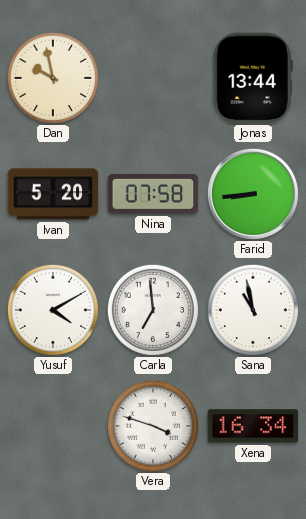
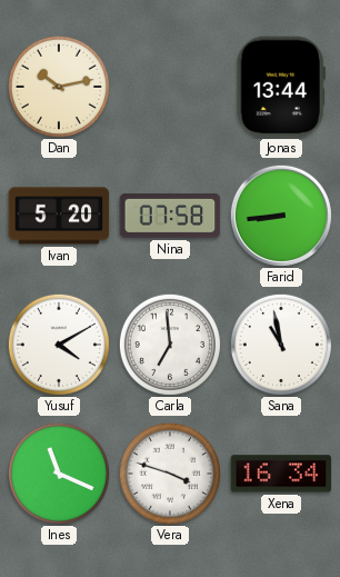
Dan: 9:58 -> 10:13
Ines: none -> 11:19
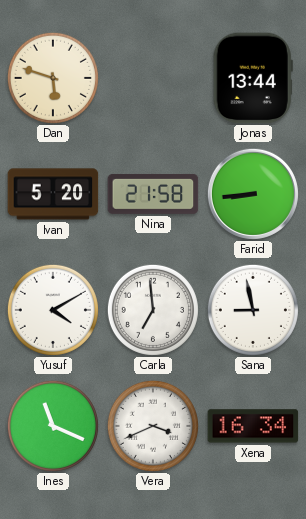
Dan: 10:13 -> 5:48
Nina: 07:58 -> 21:58
Sana: 10:58 -> 8:58
Vera: 3:48 -> 3:41
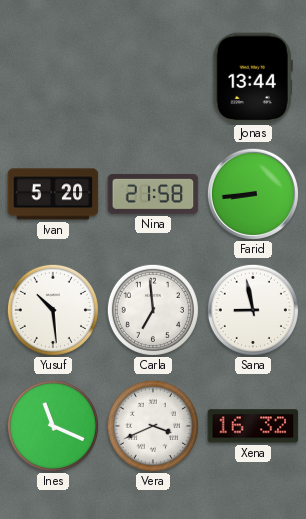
Dan: 5:48 -> none
Yusuf: 4:10 -> 10:29
Xena: 16:34 -> 16:32
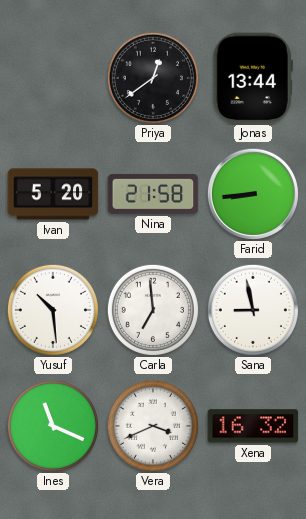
Priya: none -> 12:39
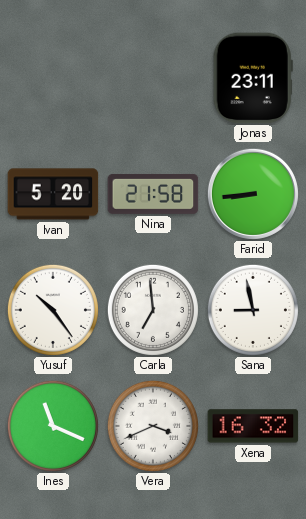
Priya: 12:39 -> none
Jonas: 13:44 -> 23:11
Yusuf: 10:29 -> 10:24
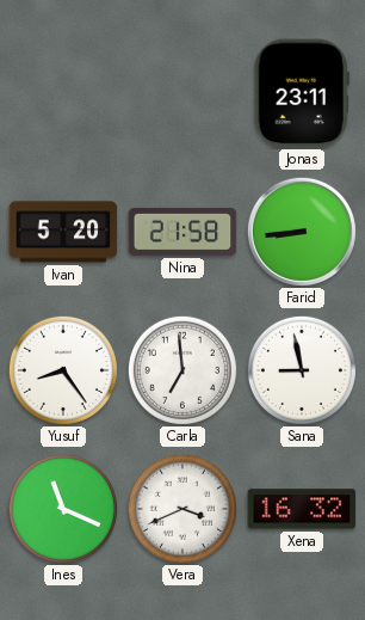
Yusuf: 10:24 -> 8:24
